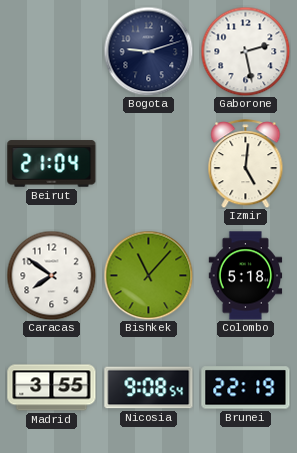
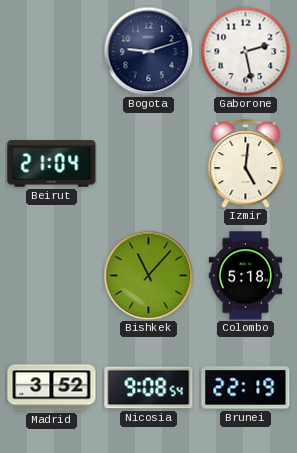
Caracas: 7:51 -> none
Madrid: 3:55 -> 3:52
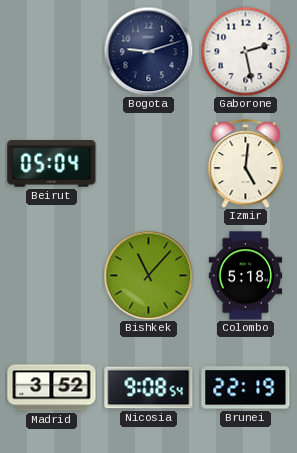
Beirut: 21:04 -> 05:04
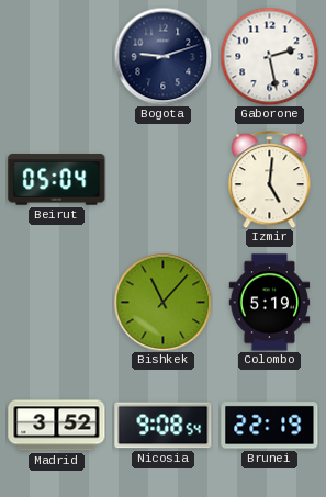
Colombo: 5:18 -> 5:19
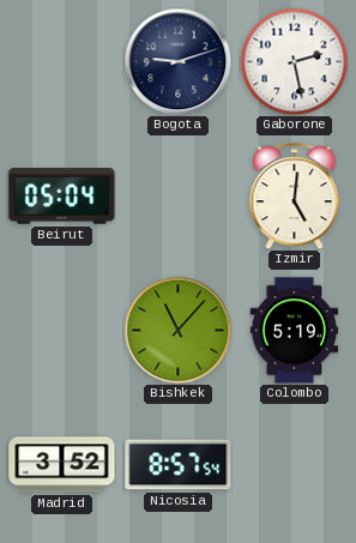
Nicosia: 9:08 -> 8:57
Brunei: 22:19 -> none
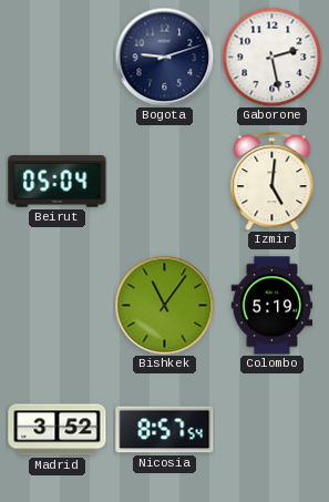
Bishkek: 11:07 -> 11:06
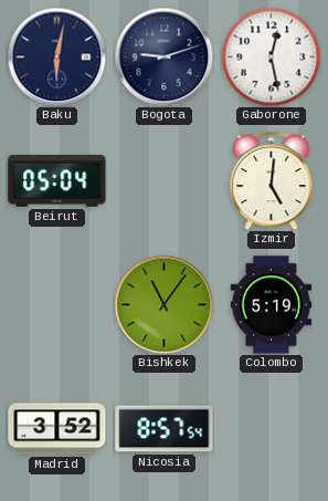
Baku: none -> 6:02
Gaborone: 2:28 -> 12:28
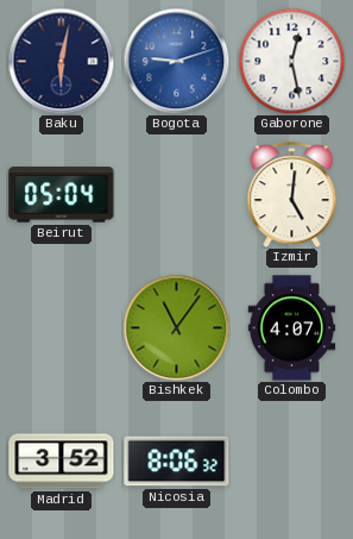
Bogota dial: navy -> blue
Colombo: 5:19 -> 4:07
Nicosia: 8:57 -> 8:06
